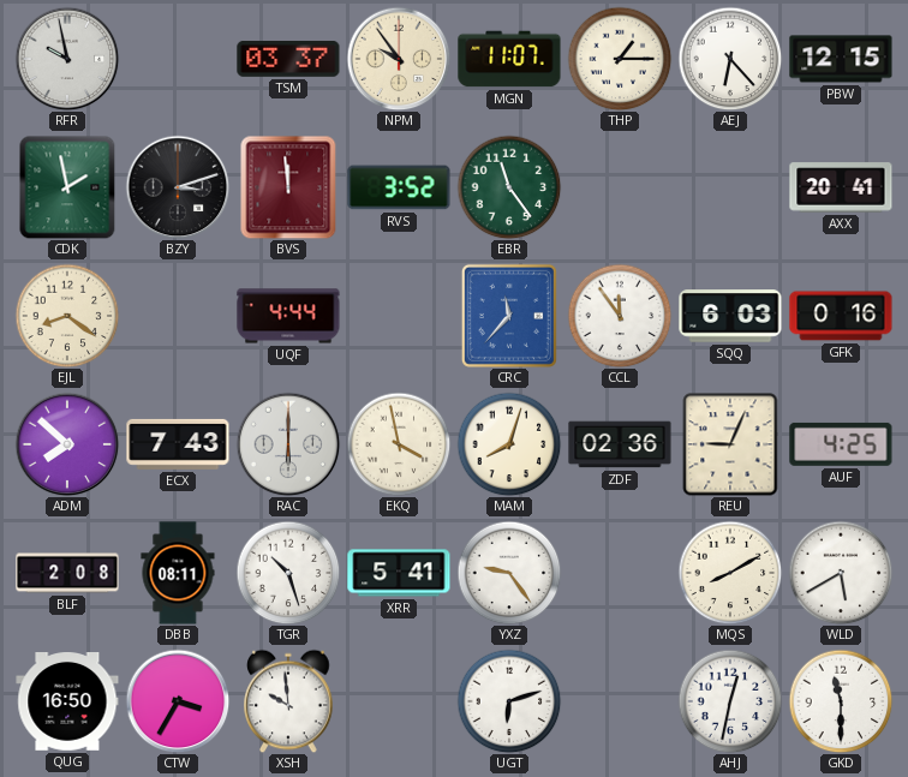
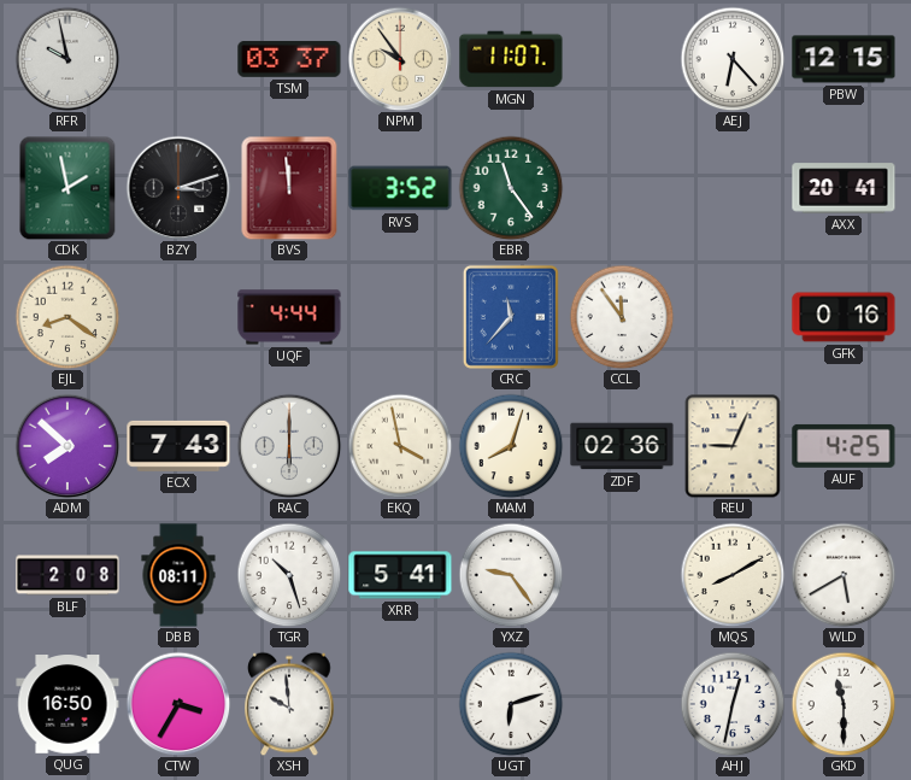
THP: 1:15 -> none
SQQ: 6:03 -> none
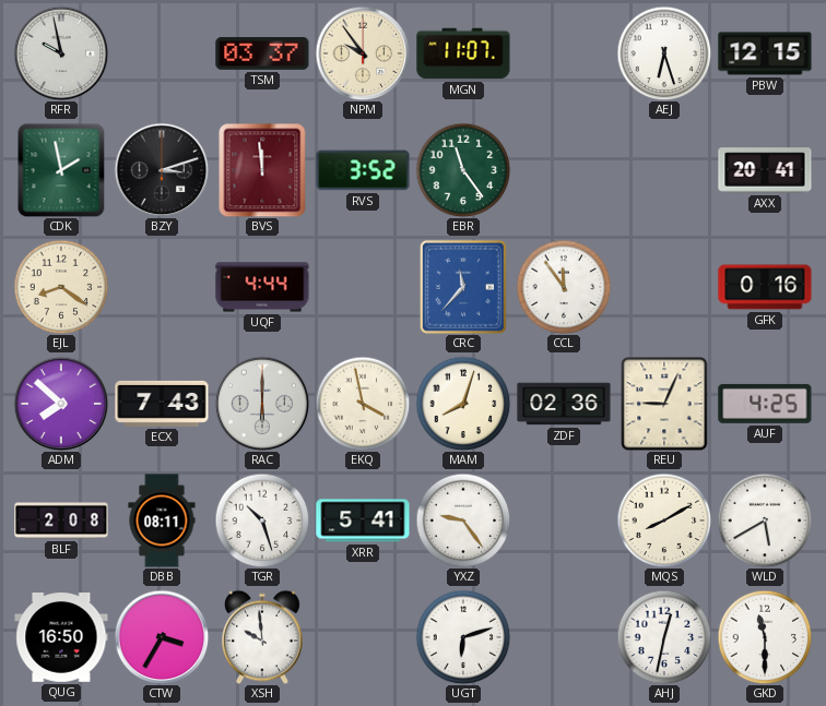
AEJ: 6:23 -> 6:27
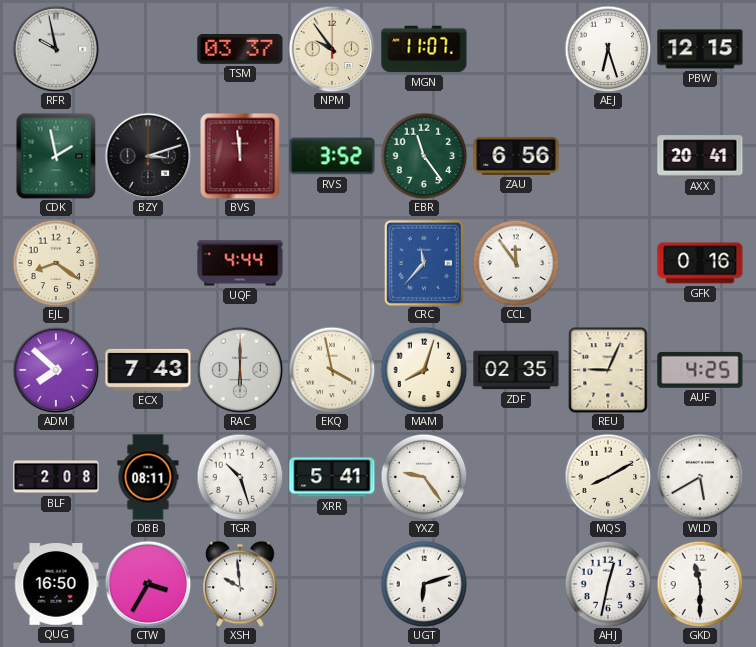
ZAU: none -> 6:56
ZDF: 02:36 -> 02:35
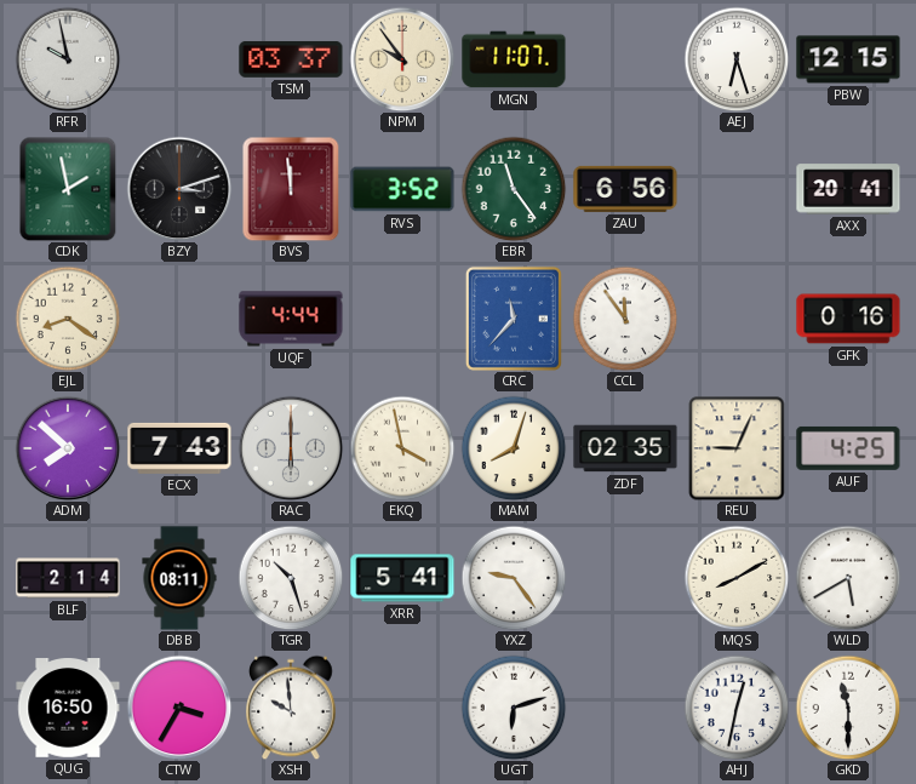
BLF: 2:08 -> 2:14
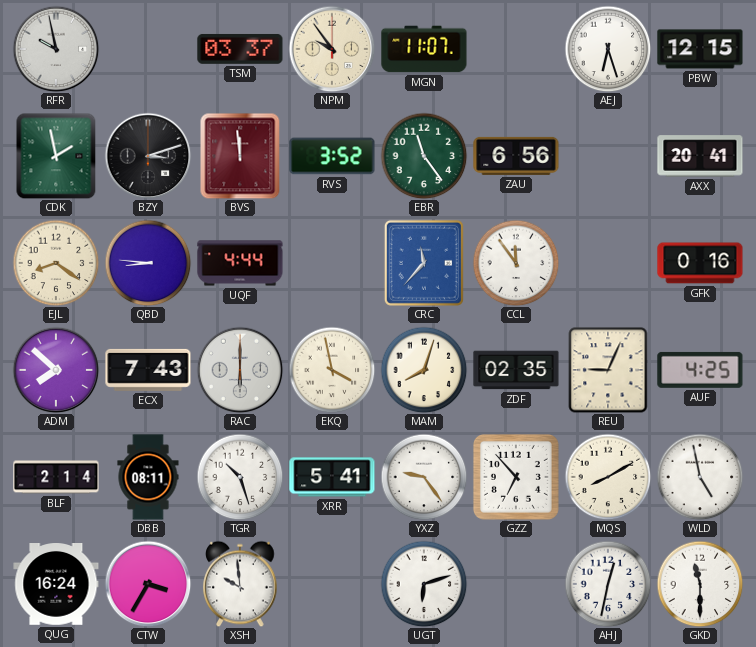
QBD: none -> 8:46
GZZ: none -> 6:53
WLD: 5:40 -> 4:58
QUG: 16:50 -> 16:24
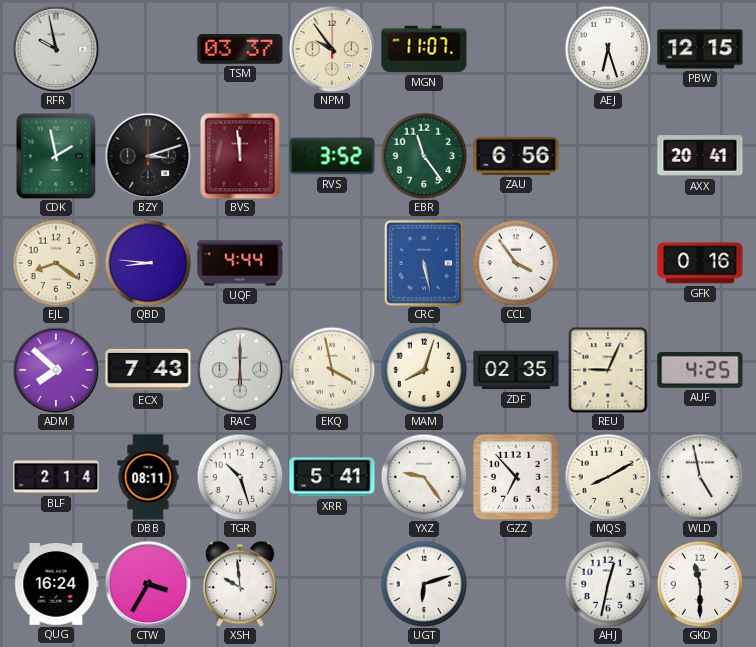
CRC: 11:37 -> 5:28
CCL: 11:54 -> 3:54
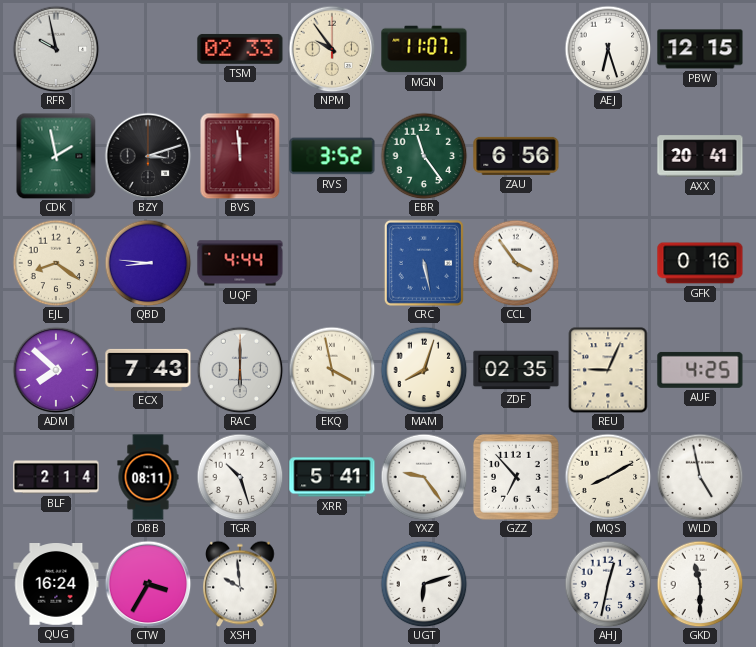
TSM: 03:37 -> 02:33
